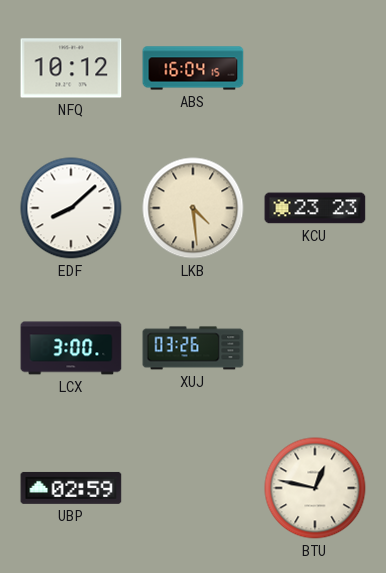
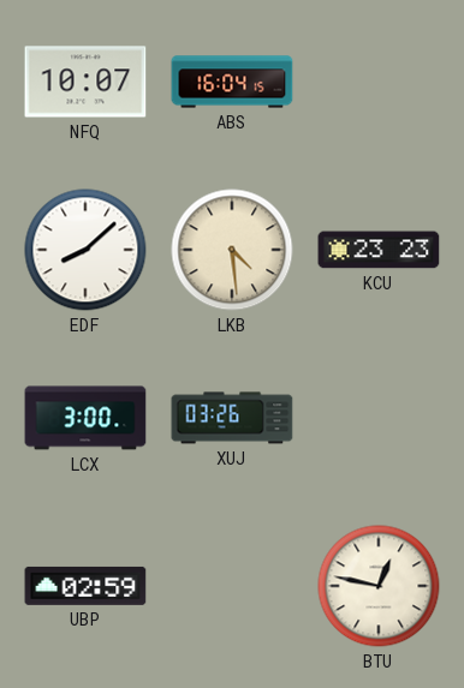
NFQ: 10:12 -> 10:07
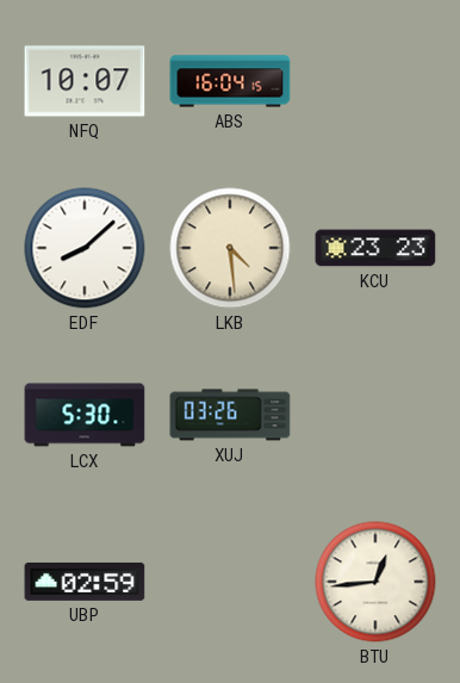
LCX: 3:00 -> 5:30
BTU: 12:47 -> 12:44
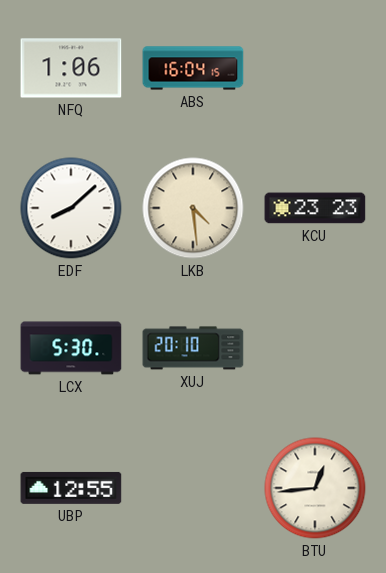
NFQ: 10:07 -> 1:06
XUJ: 03:26 -> 20:10
UBP: 02:59 -> 12:55
